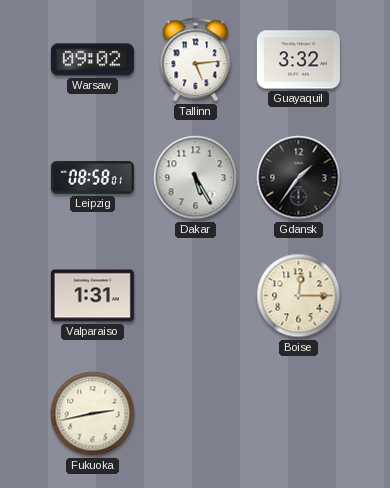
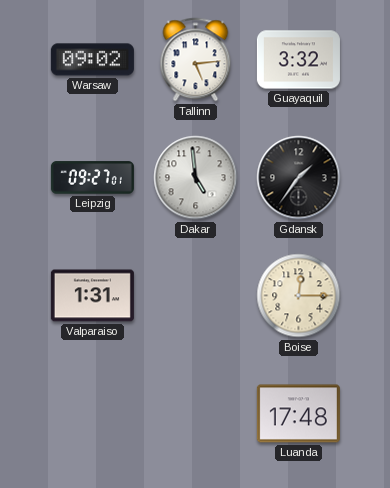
Leipzig: 08:58 -> 09:27
Dakar: 5:25 -> 4:59
Fukuoka: 2:43 -> none
Luanda: none -> 17:48
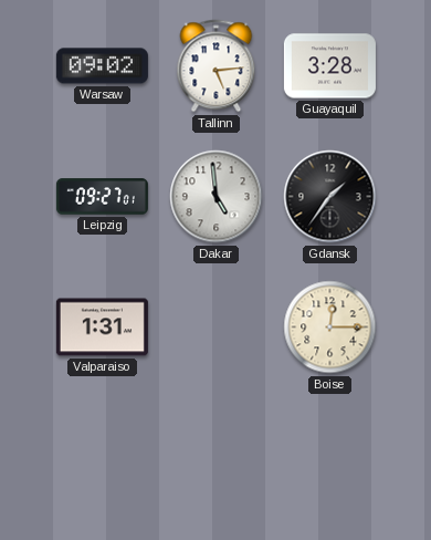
Guayaquil: 3:32 -> 3:28
Luanda: 17:48 -> none
